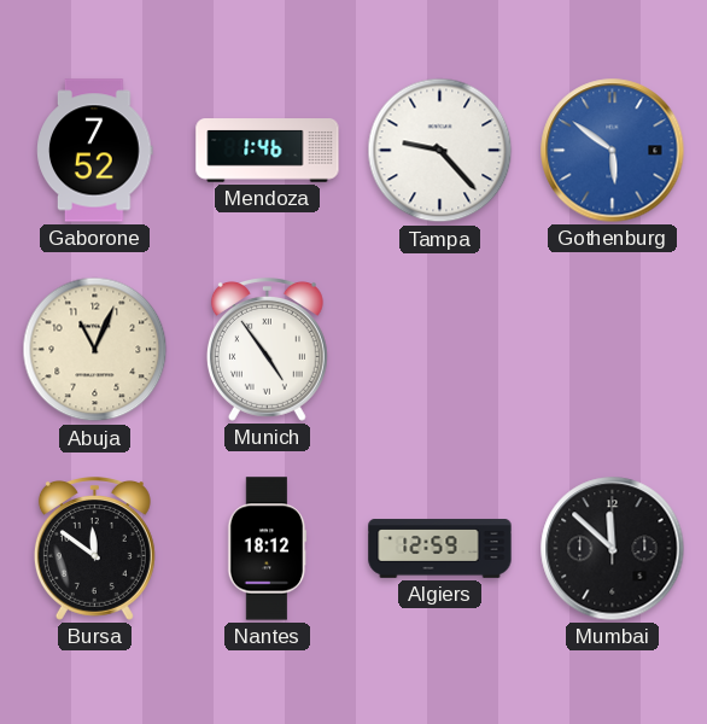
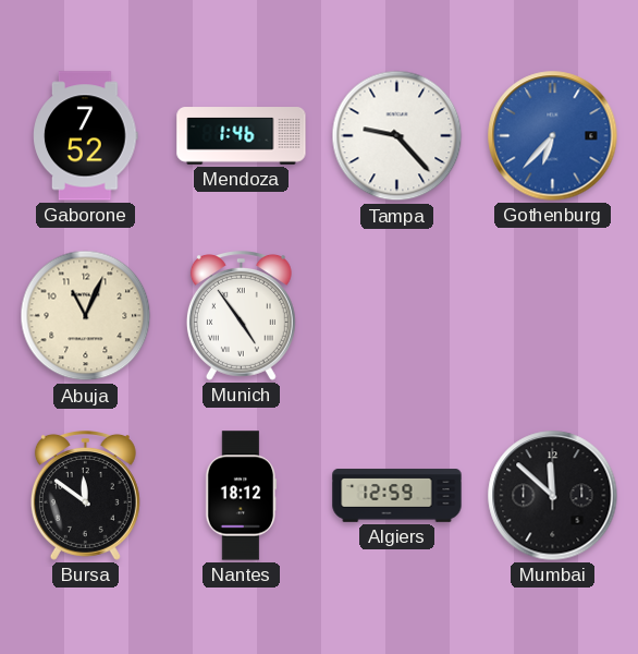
Gothenburg: 5:51 -> 6:37
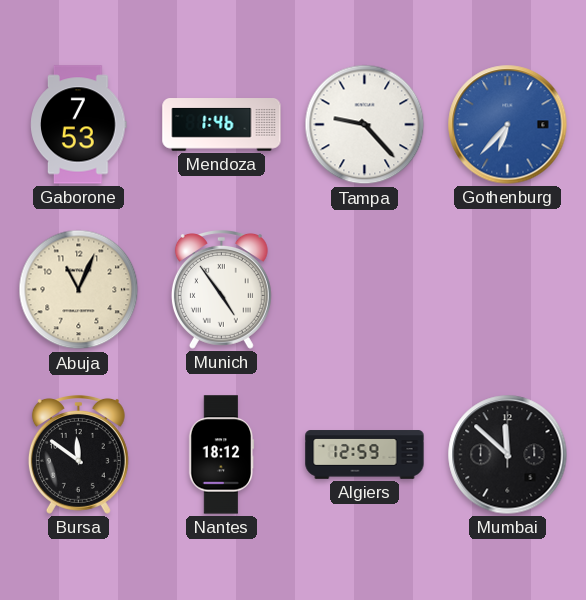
Gaborone: 7:52 -> 7:53
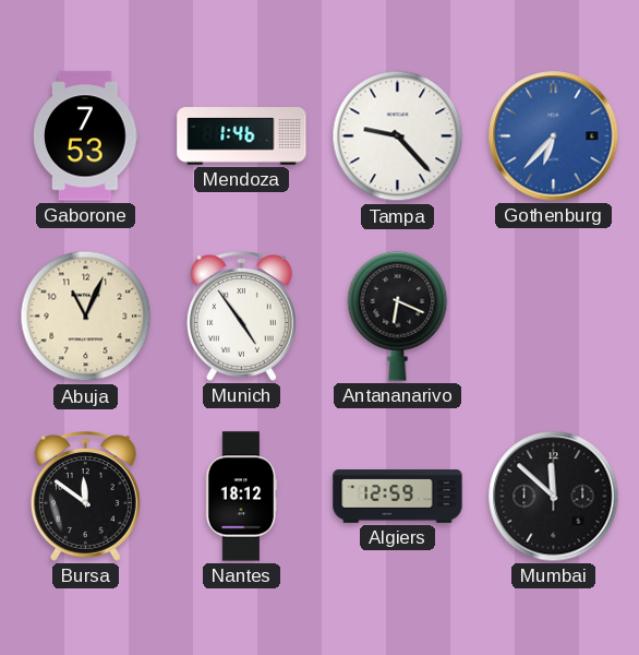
Antananarivo: none -> 6:19
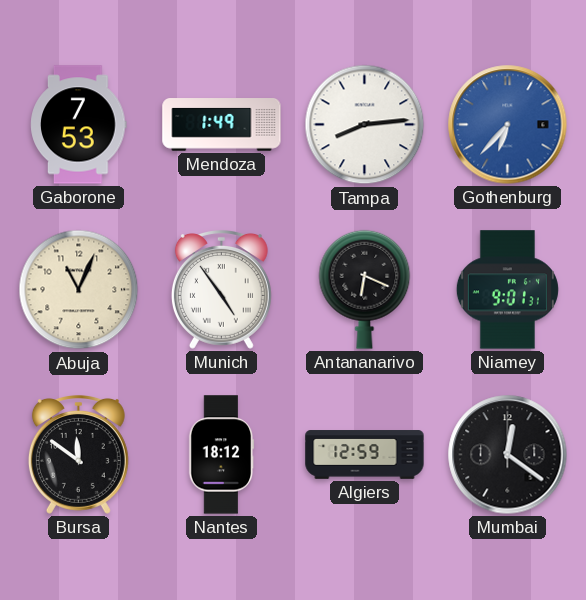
Mendoza: 1:46 -> 1:49
Tampa: 9:23 -> 8:14
Niamey: none -> 9:01
Mumbai: 11:52 -> 12:21
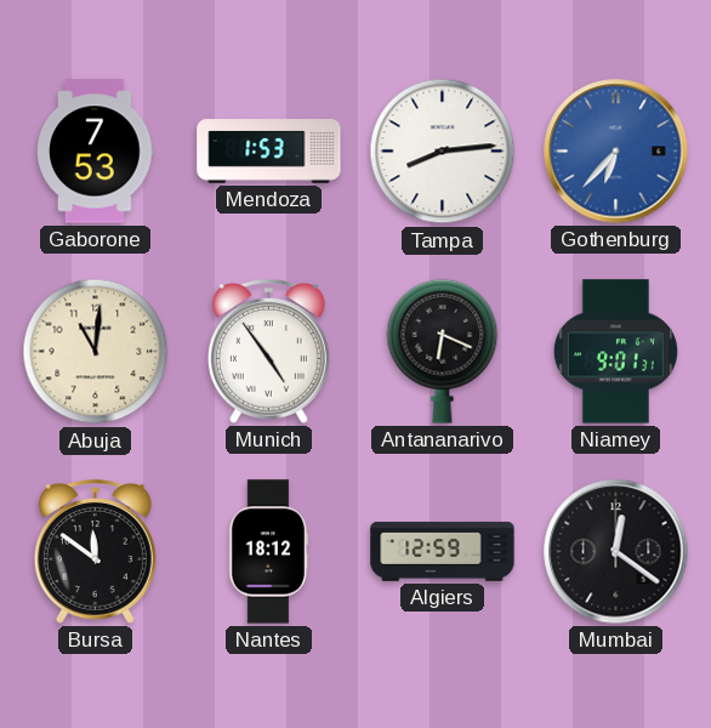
Mendoza: 1:49 -> 1:53
Abuja: 11:04 -> 11:01
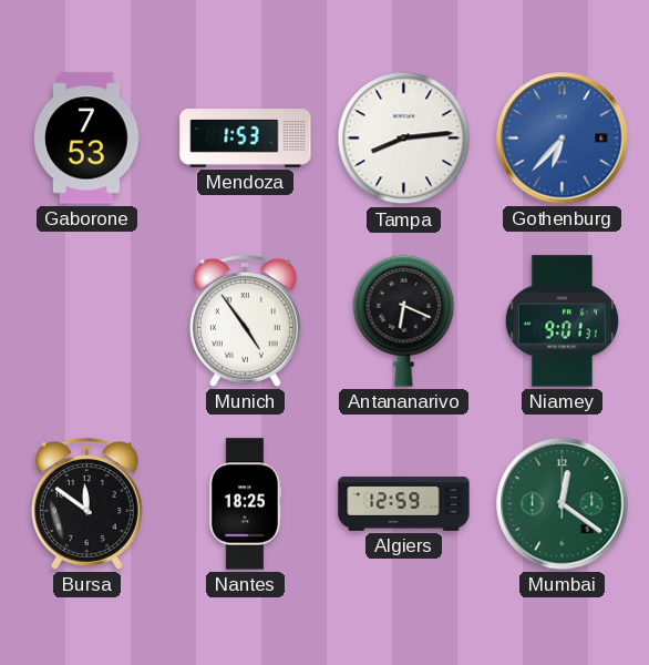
Abuja: 11:01 -> none
Nantes: 18:12 -> 18:25
Mumbai dial: black -> green
